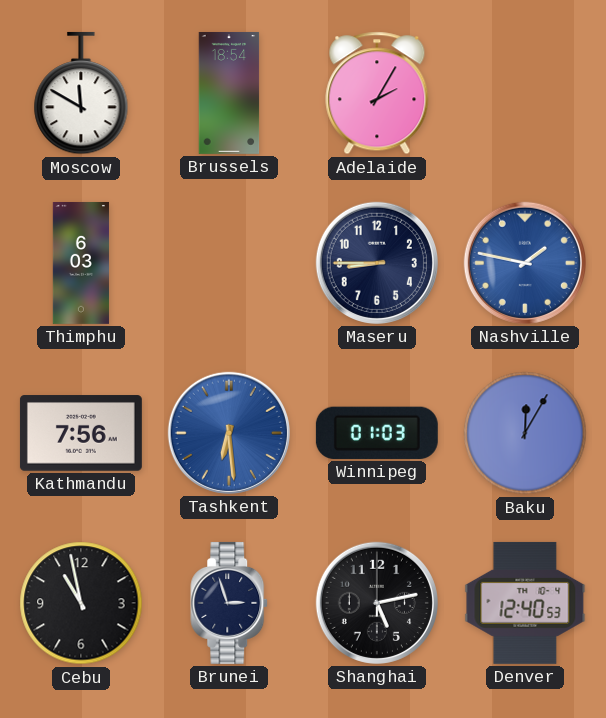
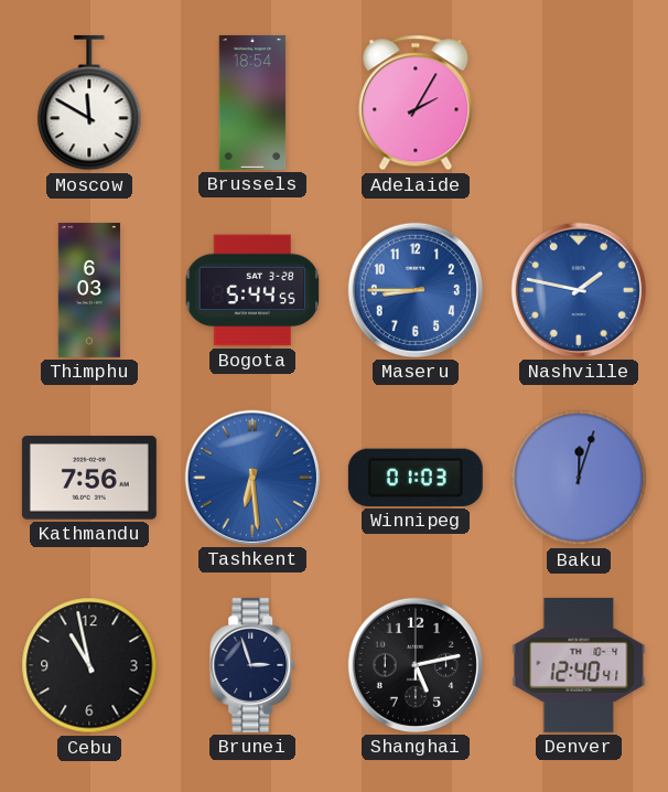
Bogota: none -> 5:44
Maseru dial: navy -> blue
Baku: 12:05 -> 12:03
Denver: 12:40:53 -> 12:40:41
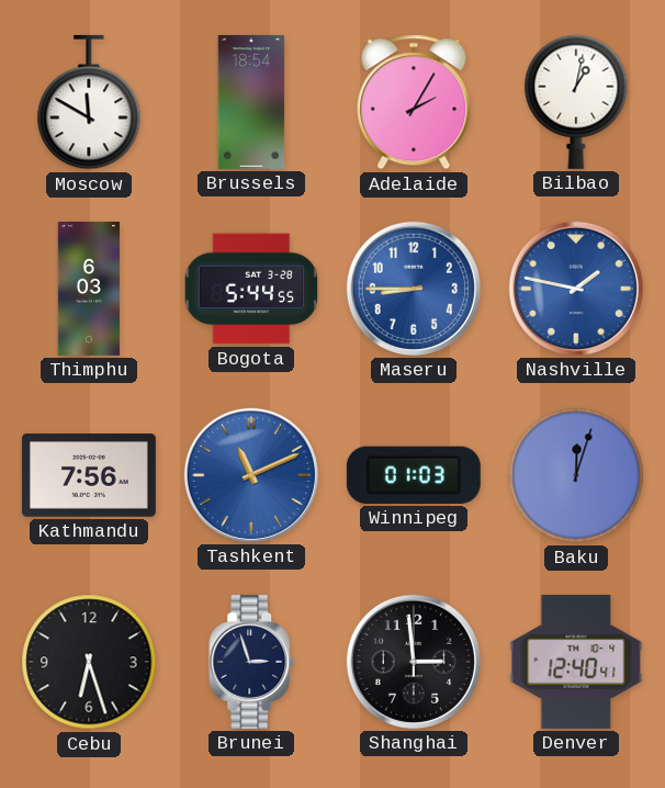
Bilbao: none -> 1:02
Tashkent: 6:29 -> 11:11
Cebu: 10:58 -> 6:27
Shanghai: 5:13 -> 2:59
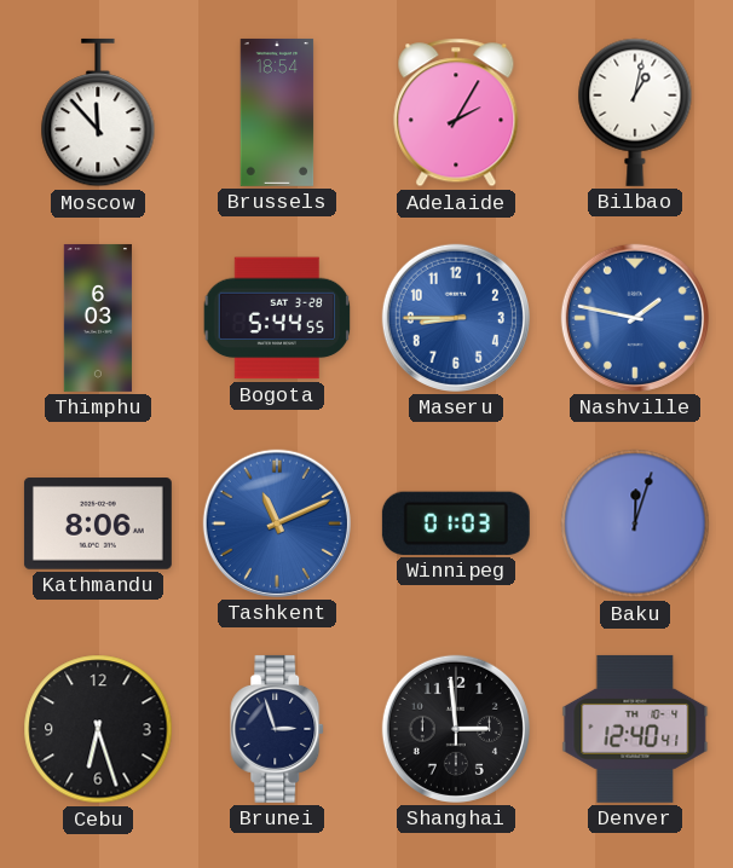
Moscow: 11:50 -> 11:53
Kathmandu: 7:56 -> 8:06
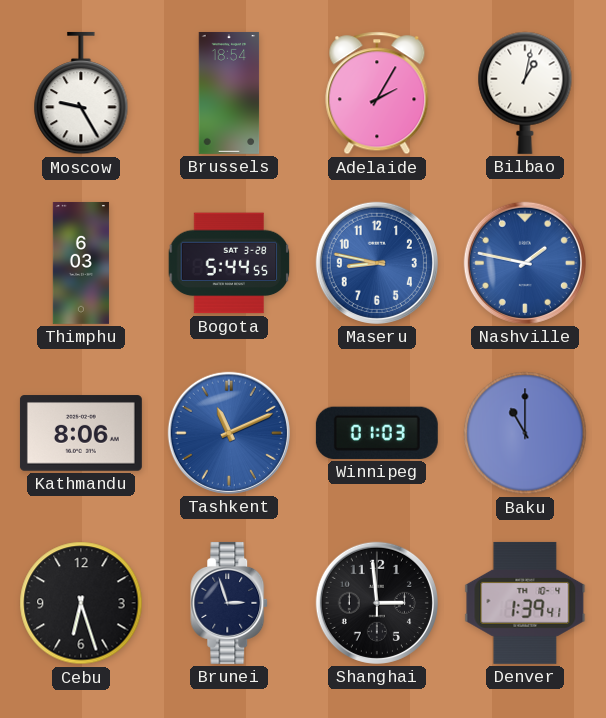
Moscow: 11:53 -> 9:25
Maseru: 8:45 -> 8:47
Baku: 12:03 -> 11:00
Denver: 12:40 -> 1:39
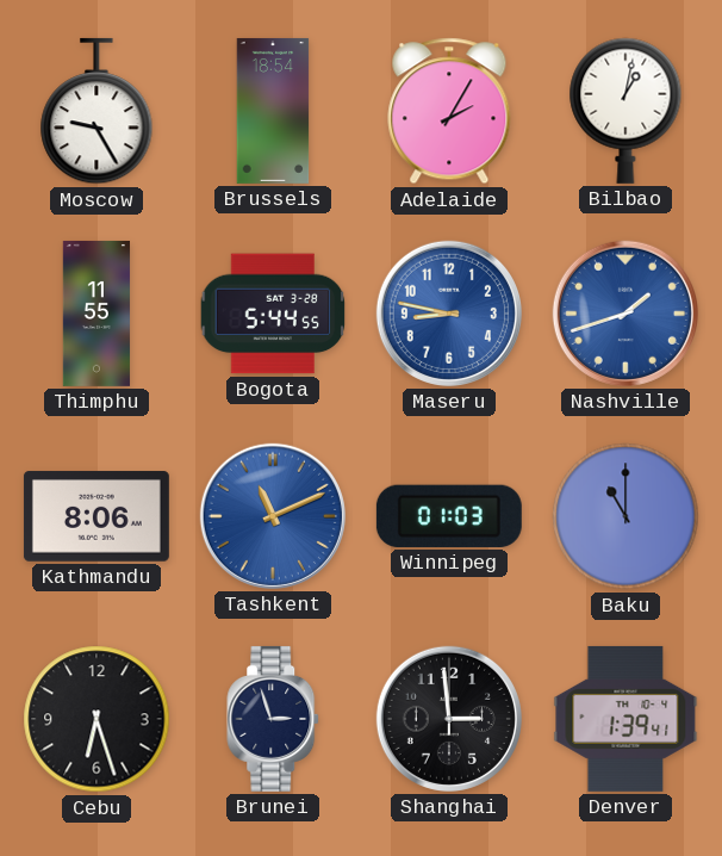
Thimphu: 6:03 -> 11:55
Nashville: 1:47 -> 1:42
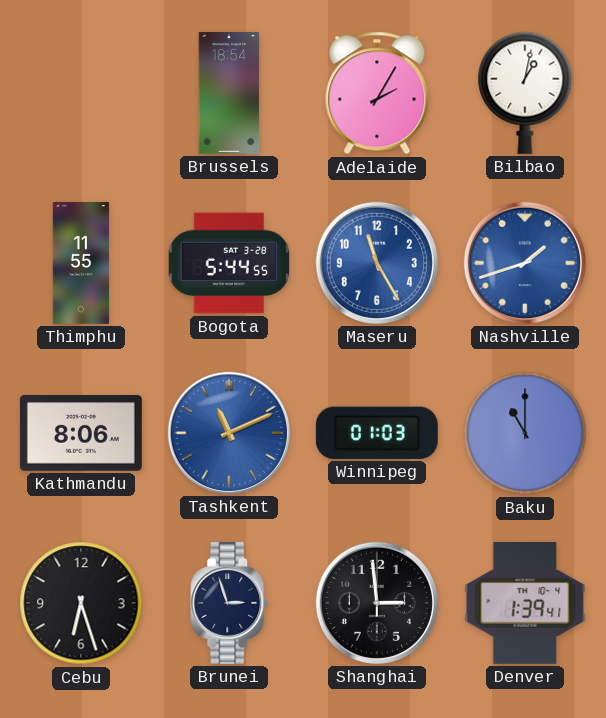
Moscow: 9:25 -> none
Maseru: 8:47 -> 11:25
